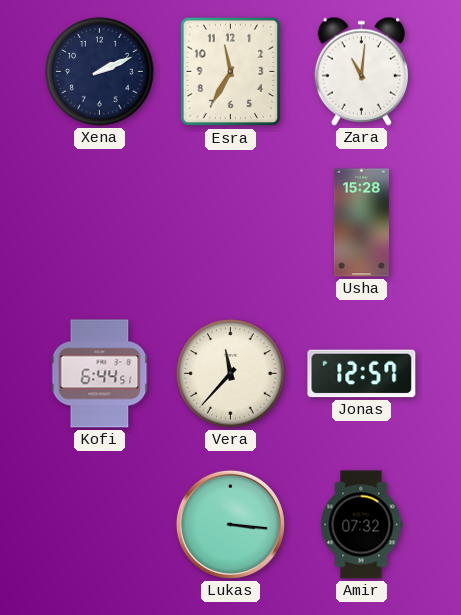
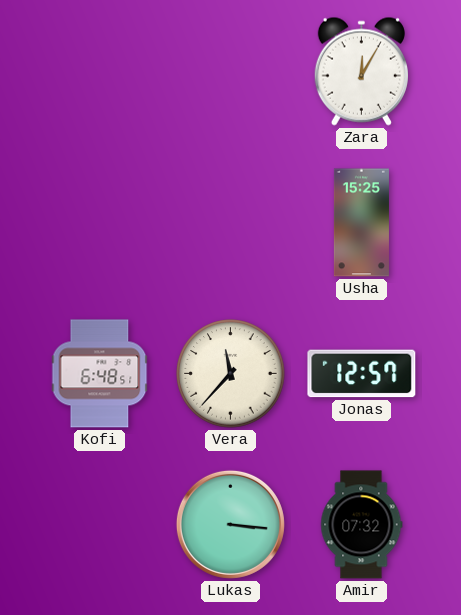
Xena: 2:11 -> none
Esra: 11:35 -> none
Zara: 11:01 -> 12:05
Usha: 15:28 -> 15:25
Kofi: 6:44 -> 6:48
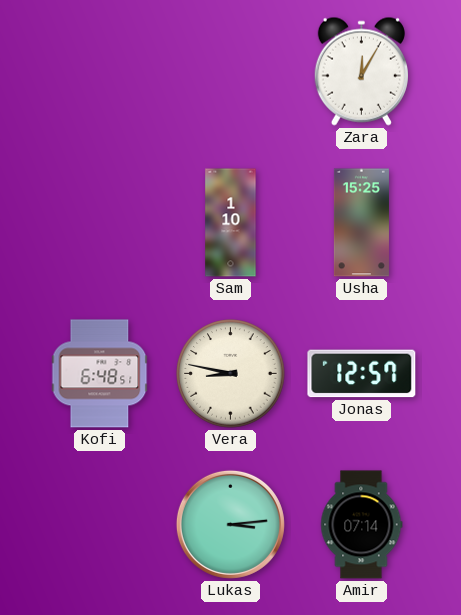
Sam: none -> 1:10
Vera: 11:37 -> 8:47
Lukas: 3:16 -> 3:14
Amir: 07:32 -> 07:14
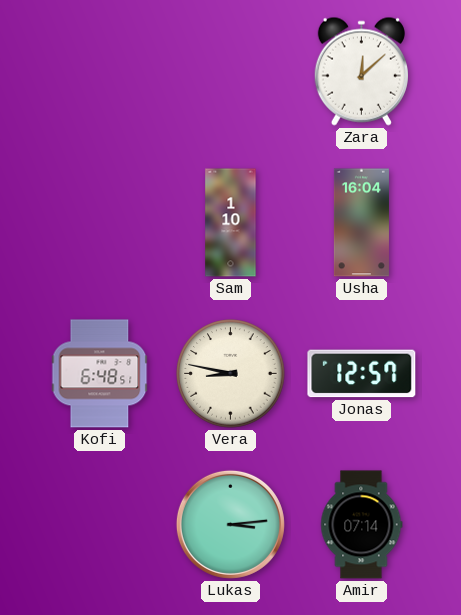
Zara: 12:05 -> 12:08
Usha: 15:25 -> 16:04
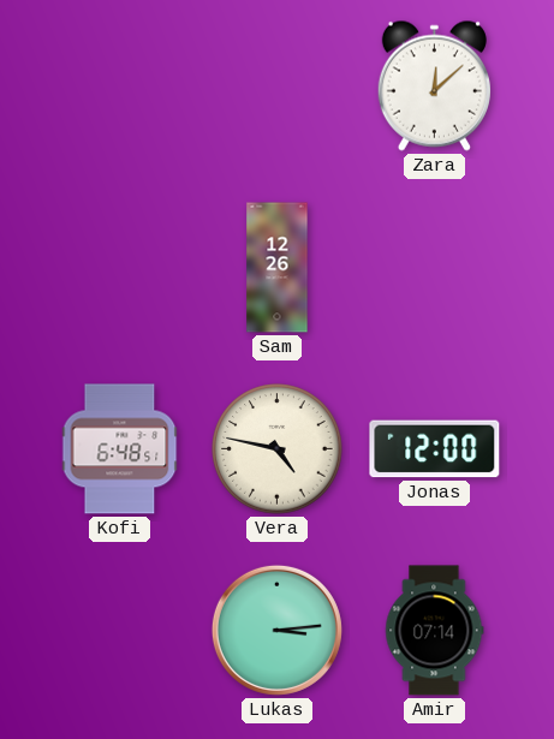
Sam: 1:10 -> 12:26
Usha: 16:04 -> none
Vera: 8:47 -> 4:47
Jonas: 12:57 -> 12:00
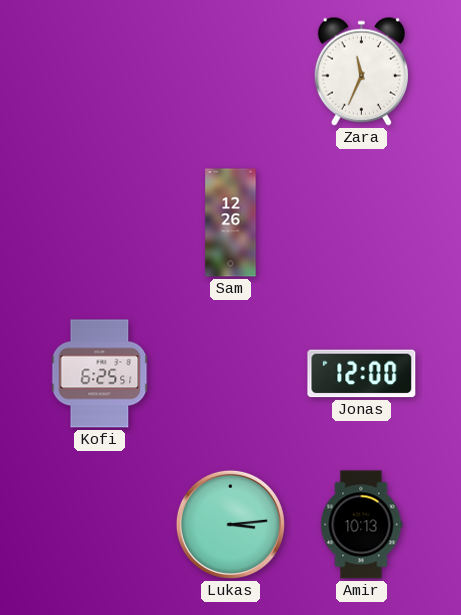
Zara: 12:08 -> 11:34
Kofi: 6:48 -> 6:25
Vera: 4:47 -> none
Amir: 07:14 -> 10:13
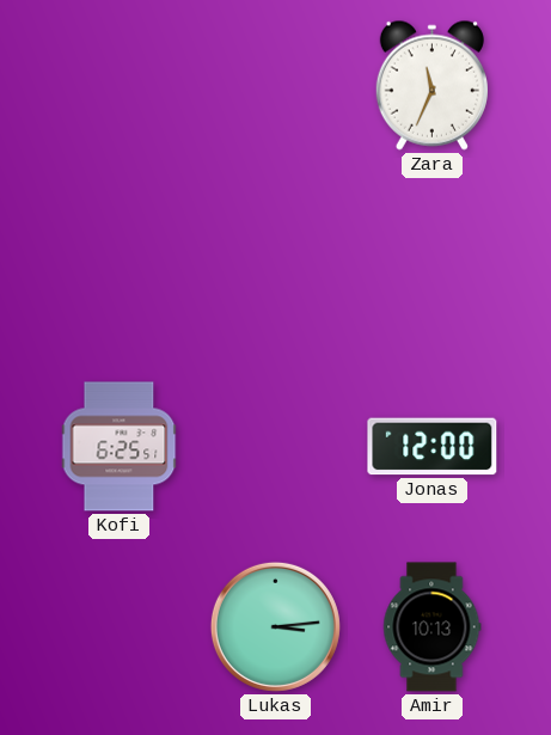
Sam: 12:26 -> none
